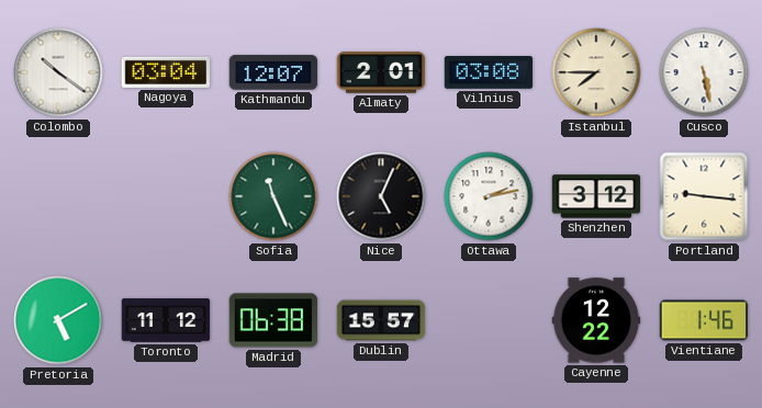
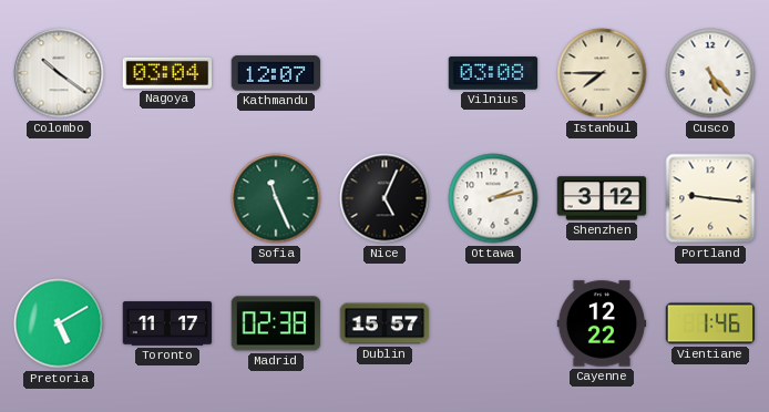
Almaty: 2:01 -> none
Cusco: 5:28 -> 5:23
Toronto: 11:12 -> 11:17
Madrid: 06:38 -> 02:38
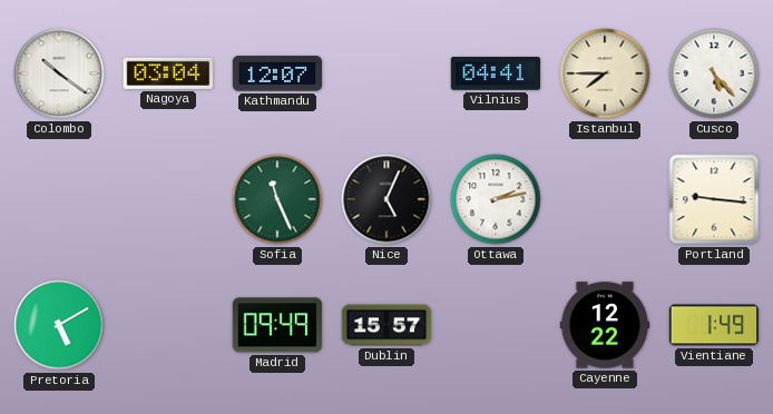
Vilnius: 03:08 -> 04:41
Shenzhen: 3:12 -> none
Toronto: 11:17 -> none
Madrid: 02:38 -> 09:49
Vientiane: 1:46 -> 1:49
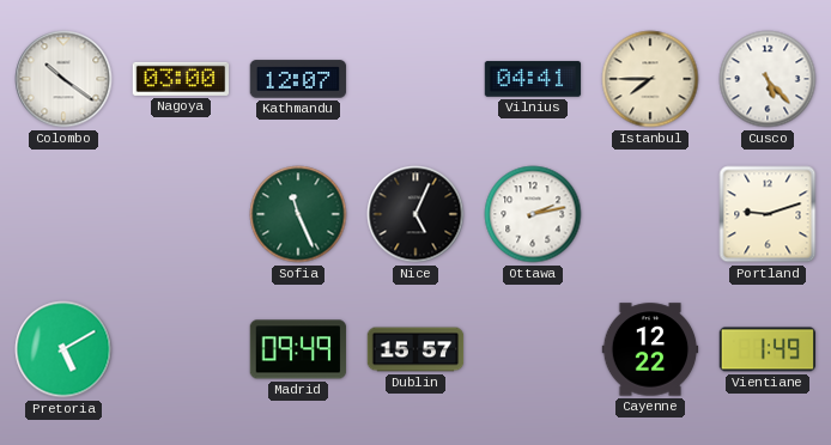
Nagoya: 03:04 -> 03:00
Portland: 9:16 -> 9:12
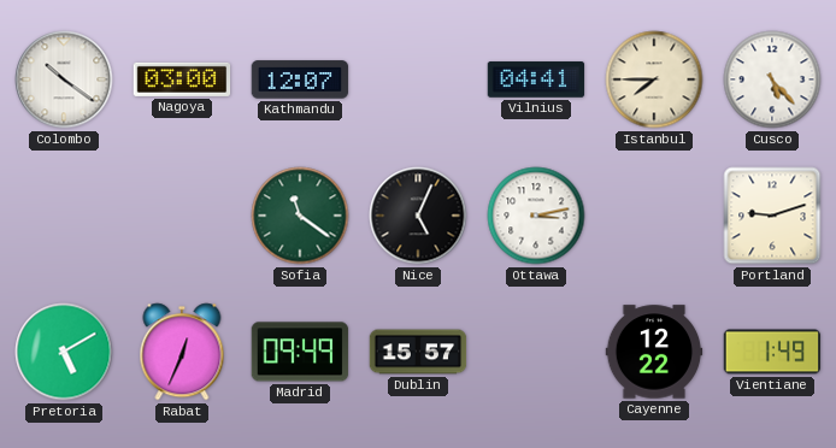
Sofia: 11:26 -> 11:21
Ottawa: 2:13 -> 3:13
Rabat: none -> 12:34
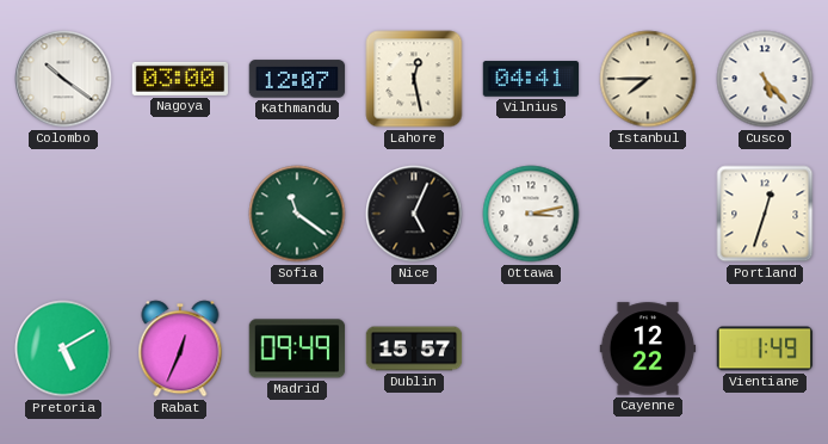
Lahore: none -> 12:28
Portland: 9:12 -> 12:33
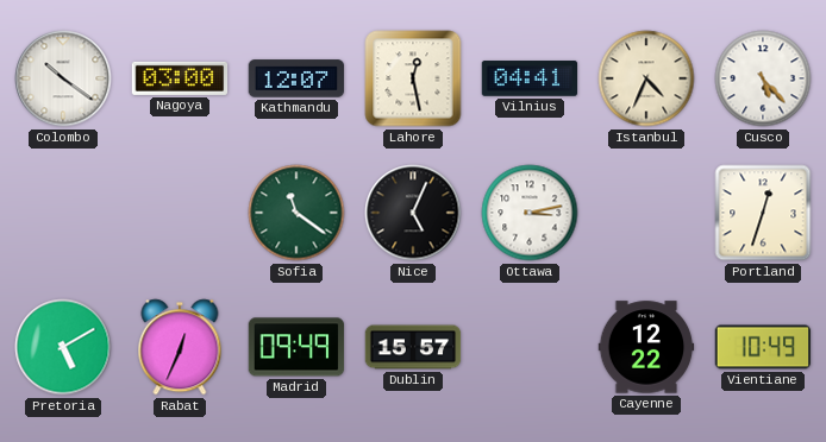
Istanbul: 7:45 -> 4:34
Vientiane: 1:49 -> 10:49
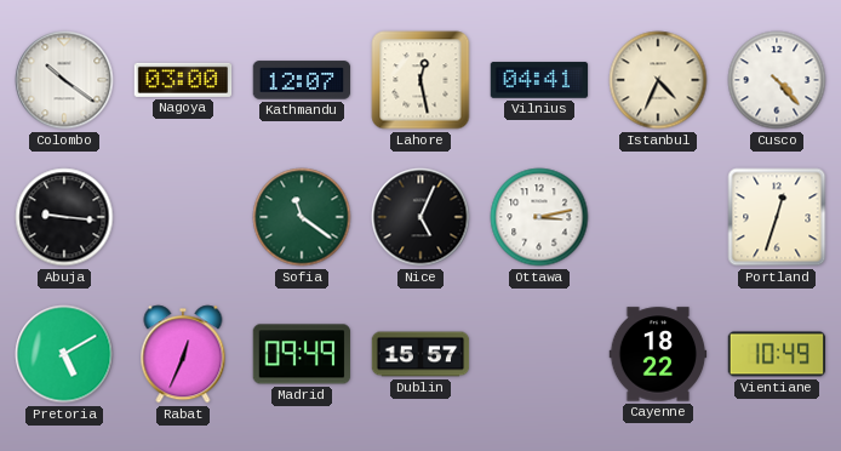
Cusco: 5:23 -> 4:23
Abuja: none -> 9:16
Cayenne: 12:22 -> 18:22
